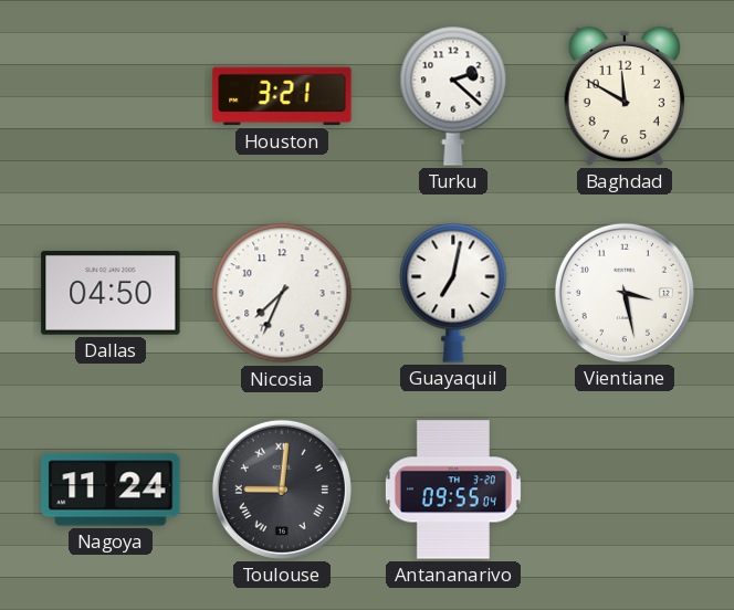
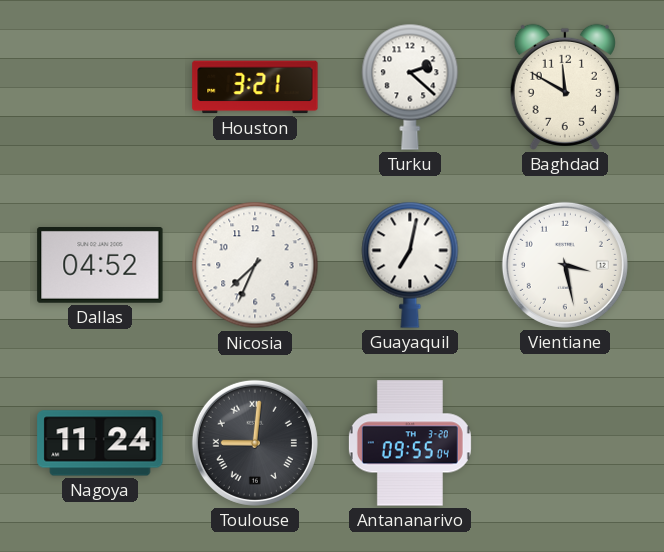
Dallas: 04:50 -> 04:52
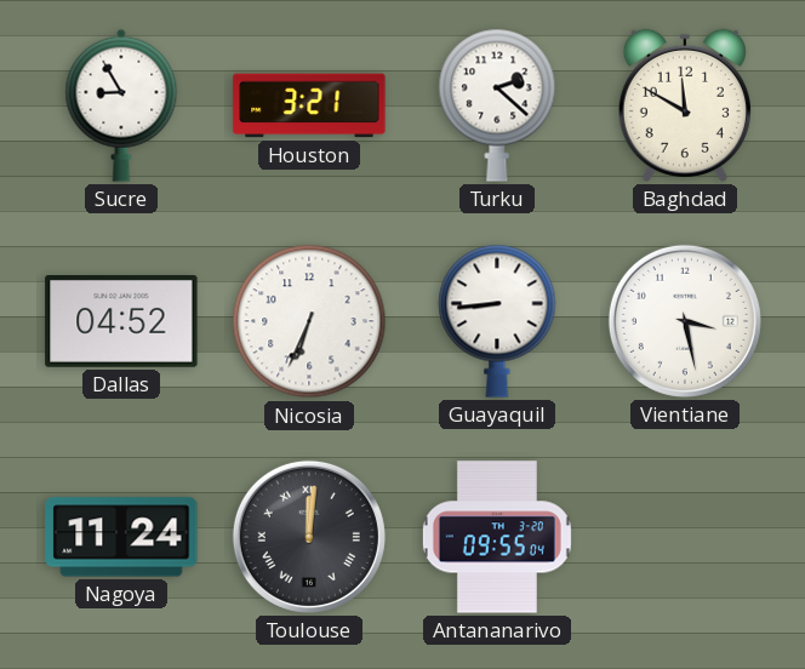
Sucre: none -> 8:55
Nicosia: 7:34 -> 6:34
Guayaquil: 7:02 -> 8:44
Toulouse: 9:01 -> 12:01
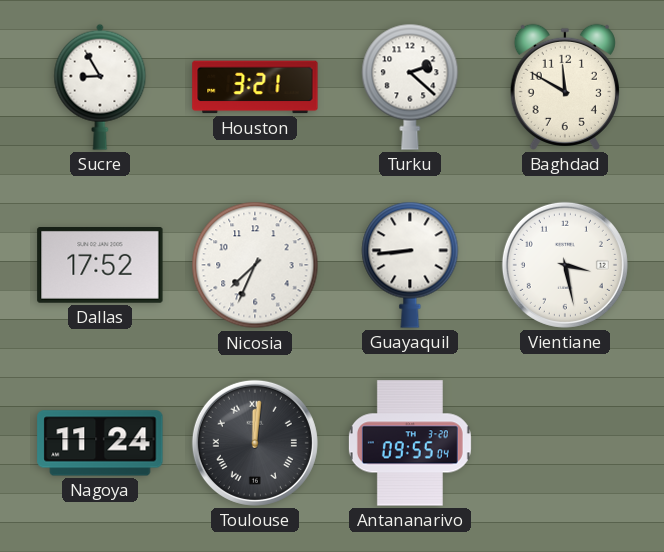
Dallas: 04:52 -> 17:52
Nicosia: 6:34 -> 7:34
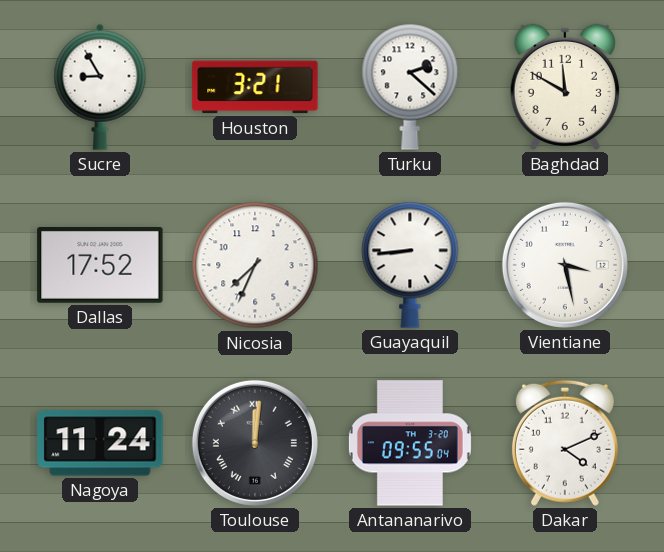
Dakar: none -> 4:11
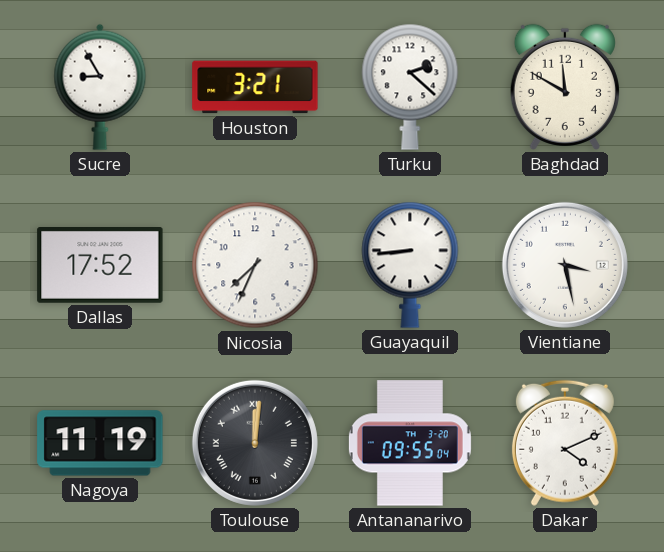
Nagoya: 11:24 -> 11:19
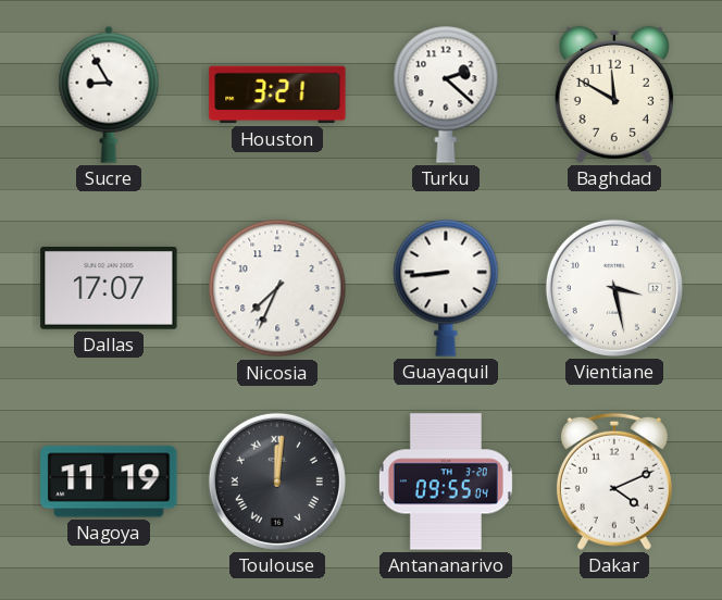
Dallas: 17:52 -> 17:07
